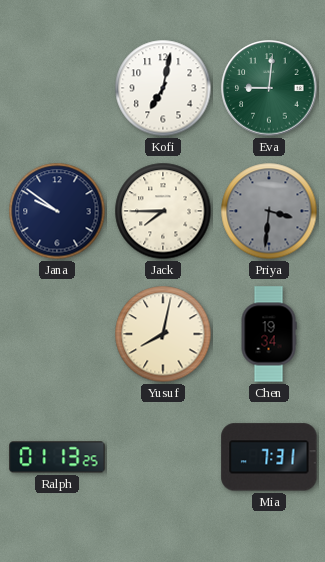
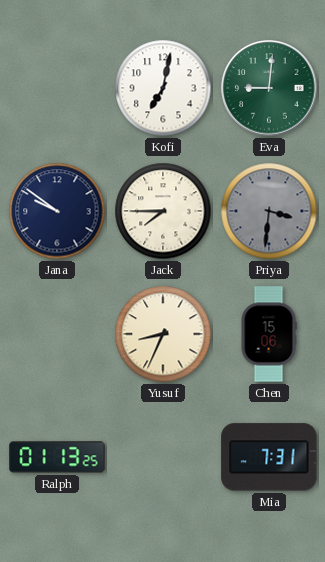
Yusuf: 8:02 -> 8:34
Chen: 19:34 -> 15:06
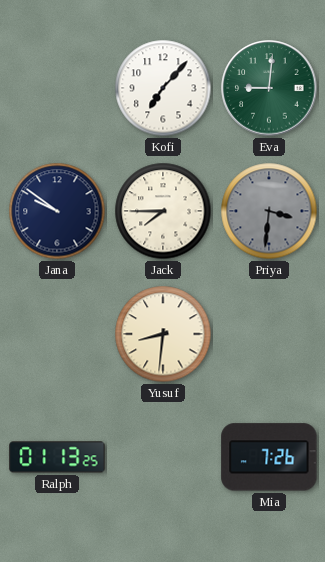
Kofi: 7:02 -> 7:07
Yusuf: 8:34 -> 8:31
Chen: 15:06 -> none
Mia: 7:31 -> 7:26
